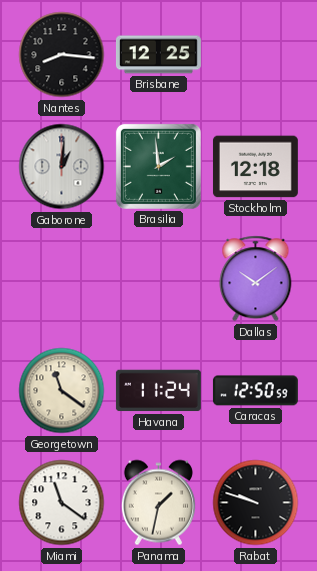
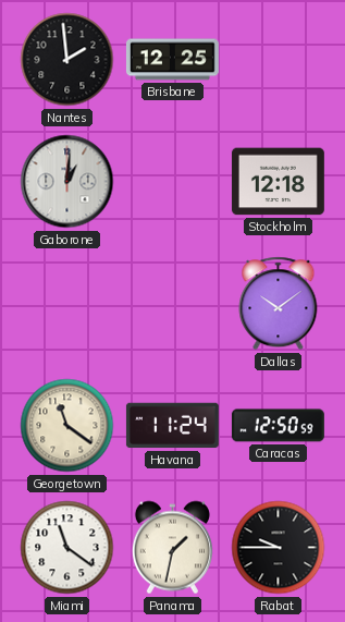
Nantes: 8:16 -> 1:59
Brasilia: 1:59 -> none
Rabat: 9:48 -> 9:45
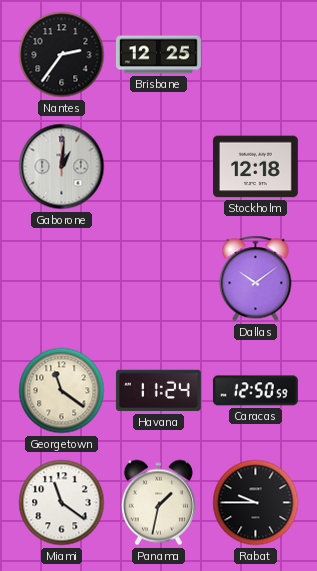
Nantes: 1:59 -> 2:36
